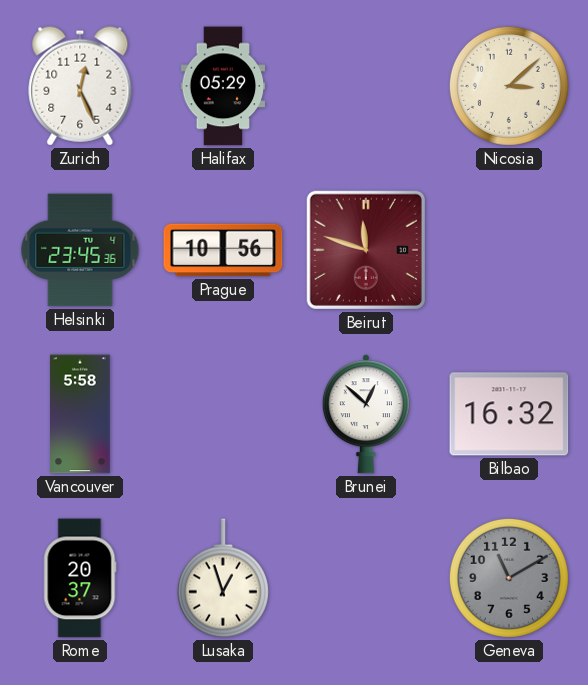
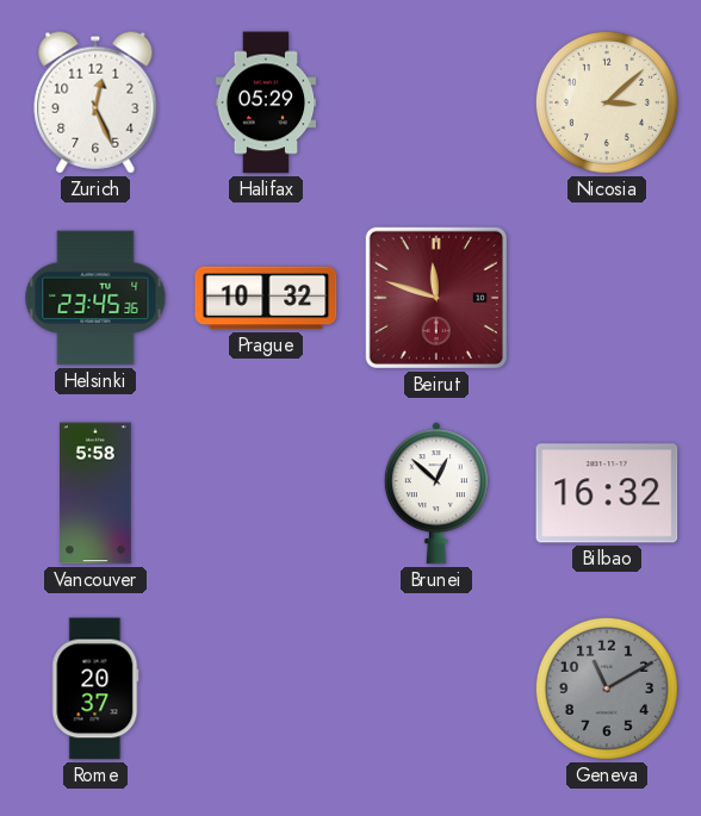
Prague: 10:56 -> 10:32
Lusaka: 12:57 -> none
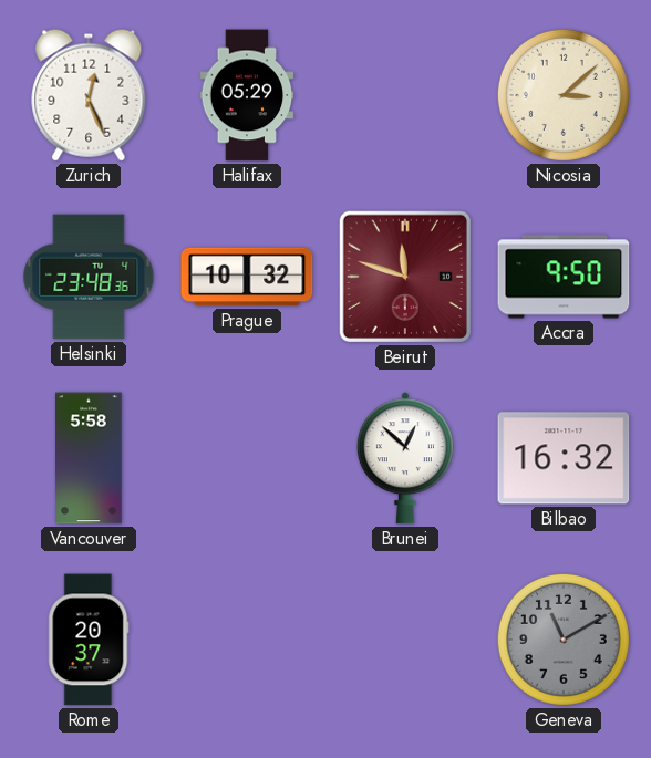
Helsinki: 23:45 -> 23:48
Accra: none -> 9:50
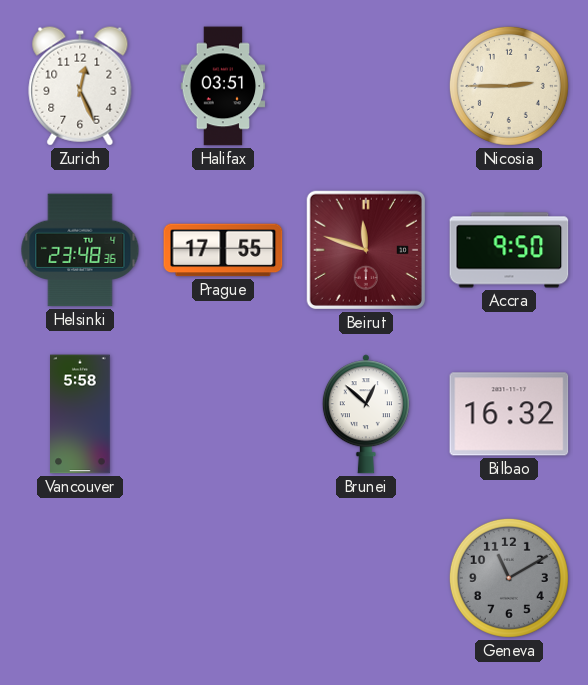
Halifax: 05:29 -> 03:51
Nicosia: 3:08 -> 2:45
Prague: 10:32 -> 17:55
Rome: 20:37 -> none
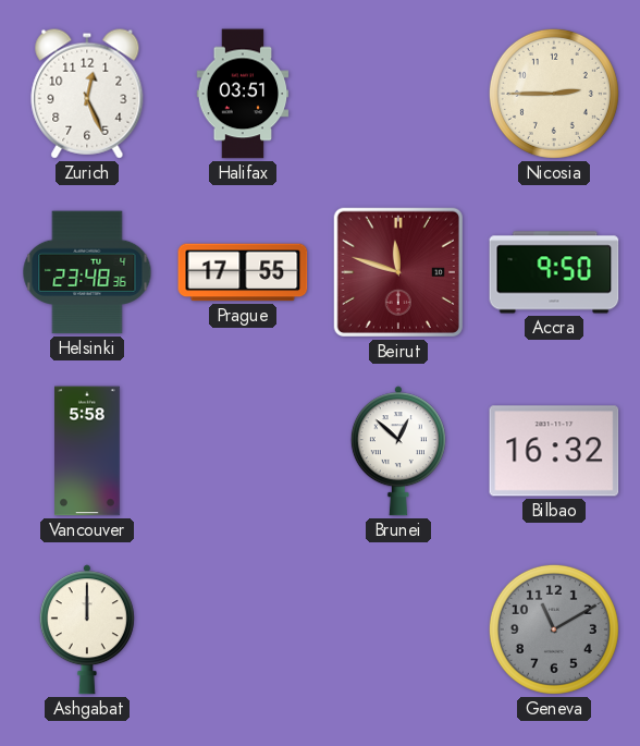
Ashgabat: none -> 12:00
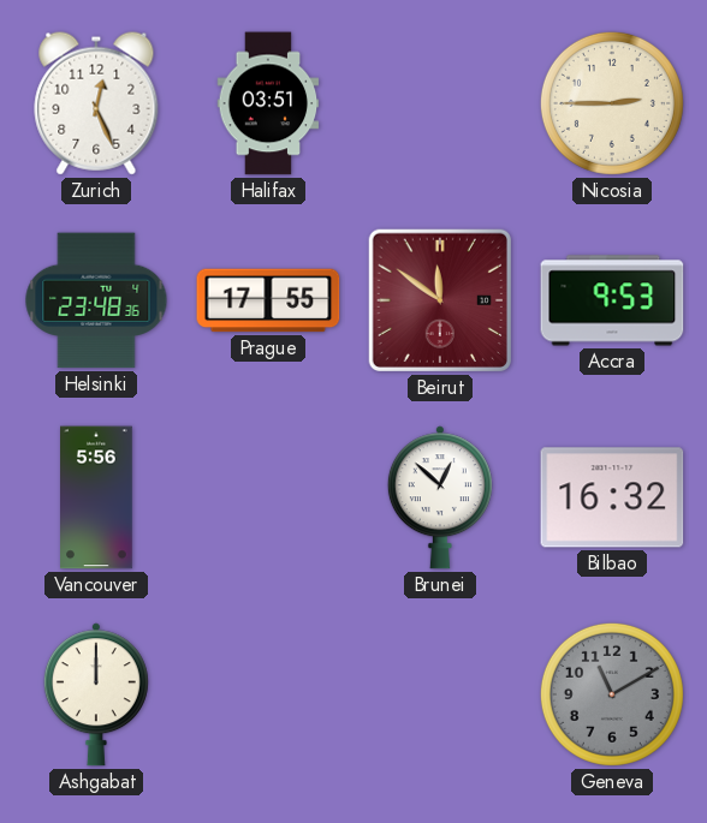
Beirut: 11:48 -> 11:51
Accra: 9:50 -> 9:53
Vancouver: 5:58 -> 5:56
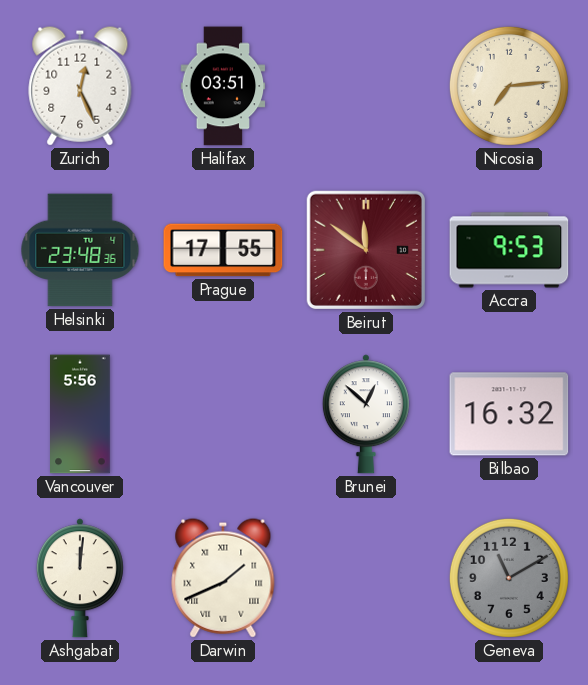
Nicosia: 2:45 -> 7:14
Ashgabat: 12:00 -> 12:01
Darwin: none -> 1:41
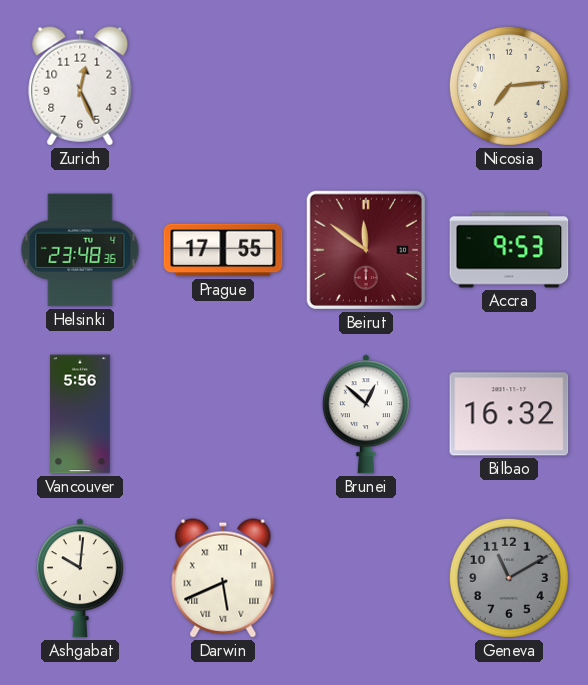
Halifax: 03:51 -> none
Ashgabat: 12:01 -> 10:01
Darwin: 1:41 -> 5:41
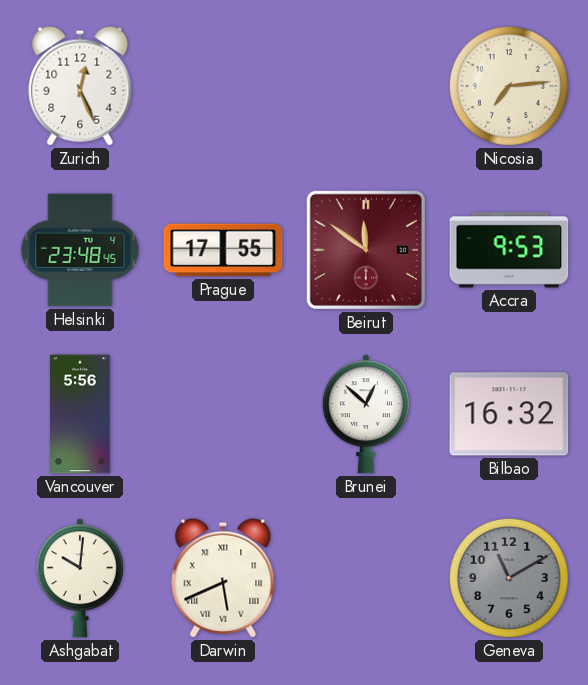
Helsinki: 23:48:36 -> 23:48:45
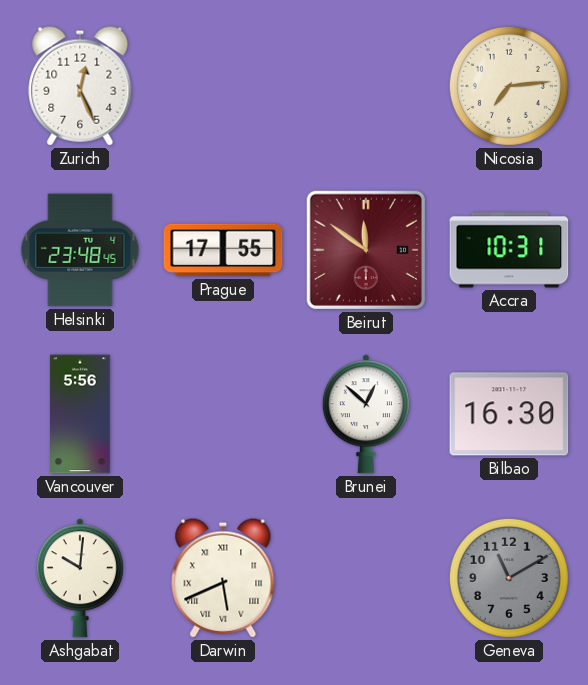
Accra: 9:53 -> 10:31
Bilbao: 16:32 -> 16:30
